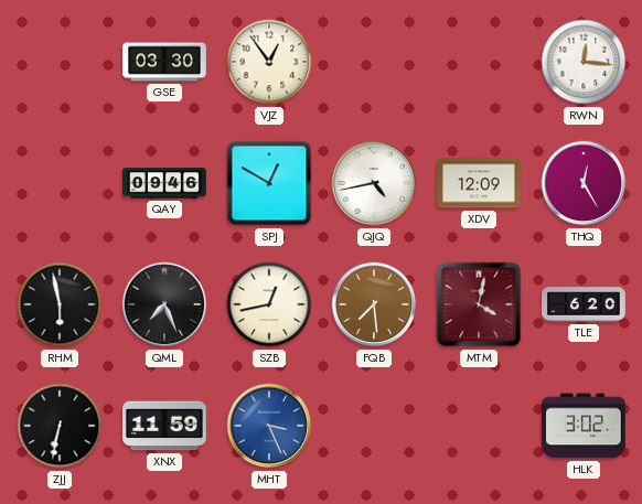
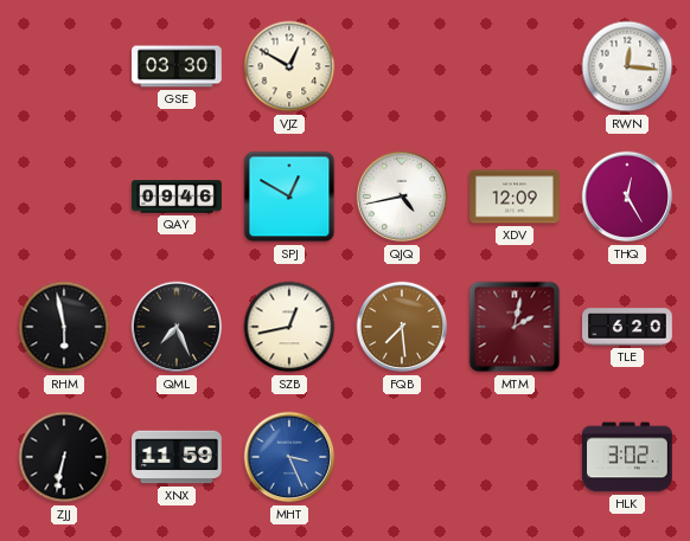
VJZ: 12:54 -> 12:50
MTM: 4:02 -> 2:02
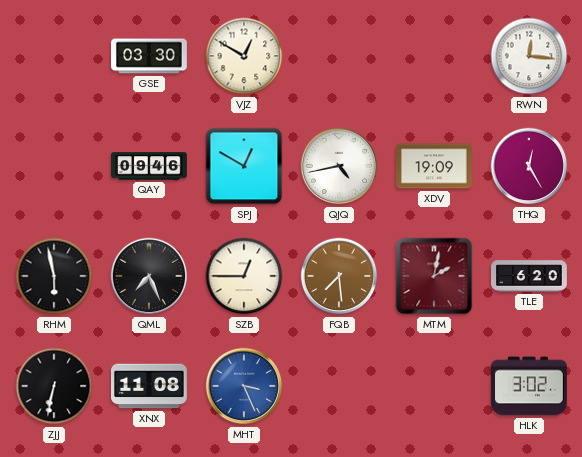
XDV: 12:09 -> 19:09
SZB: 12:43 -> 12:45
XNX: 11:59 -> 11:08
